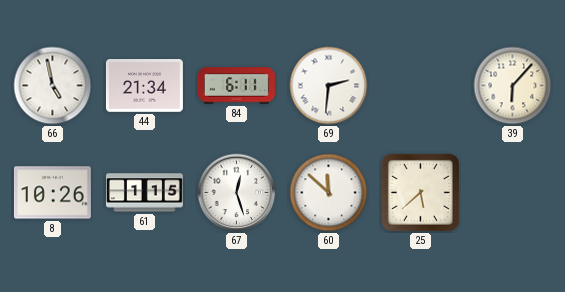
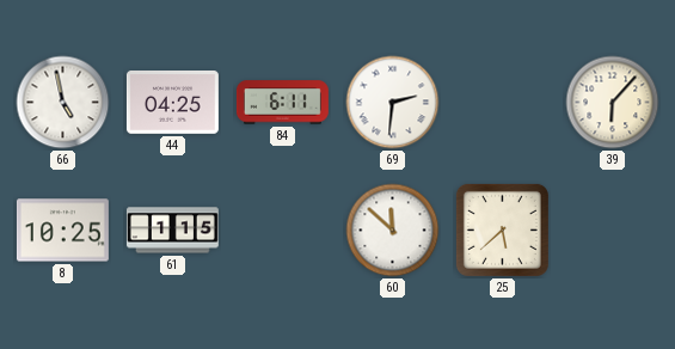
44: 21:34 -> 04:25
8: 10:26 -> 10:25
67: 12:27 -> none
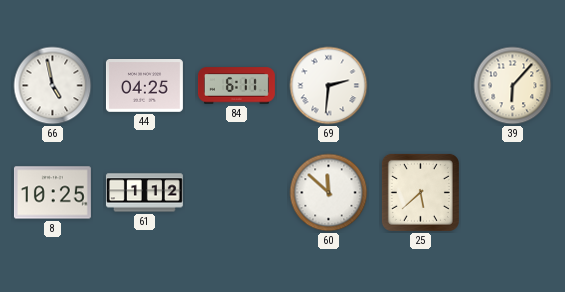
61: 1:15 -> 1:12
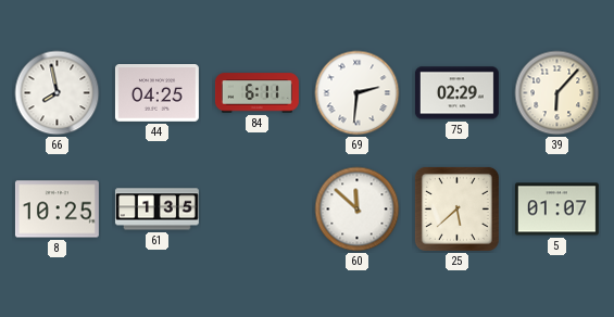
66: 4:58 -> 7:58
75: none -> 02:29
61: 1:12 -> 1:35
5: none -> 01:07
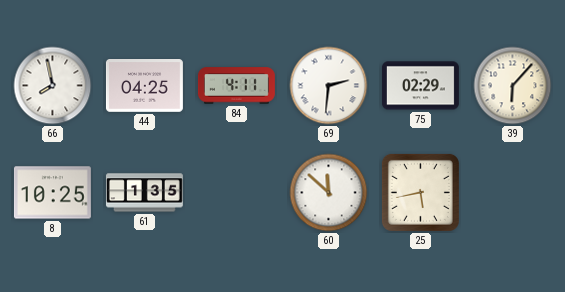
84: 6:11 -> 4:11
25: 5:38 -> 5:43
5: 01:07 -> none
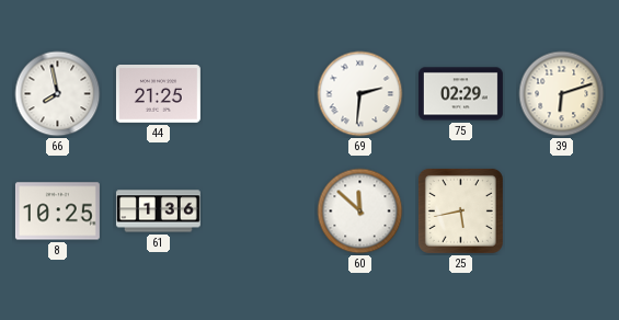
44: 04:25 -> 21:25
84: 4:11 -> none
39: 6:07 -> 6:12
61: 1:35 -> 1:36
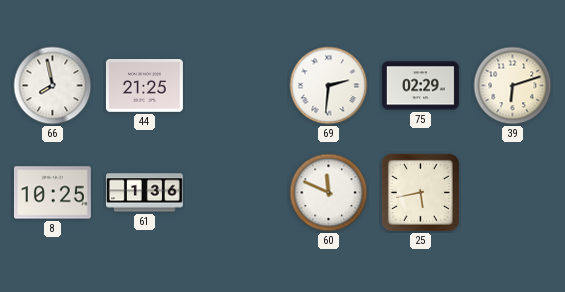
60: 11:52 -> 11:49
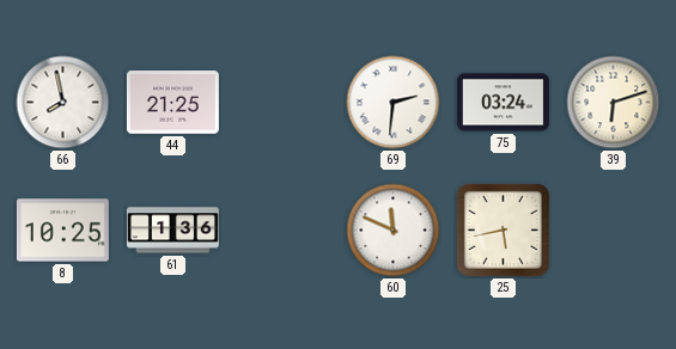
75: 02:29 -> 03:24
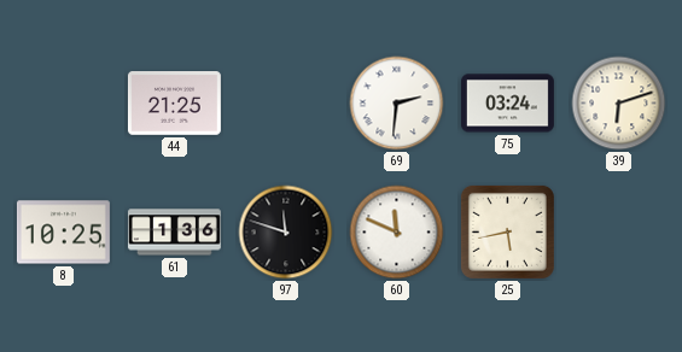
66: 7:58 -> none
97: none -> 11:48
